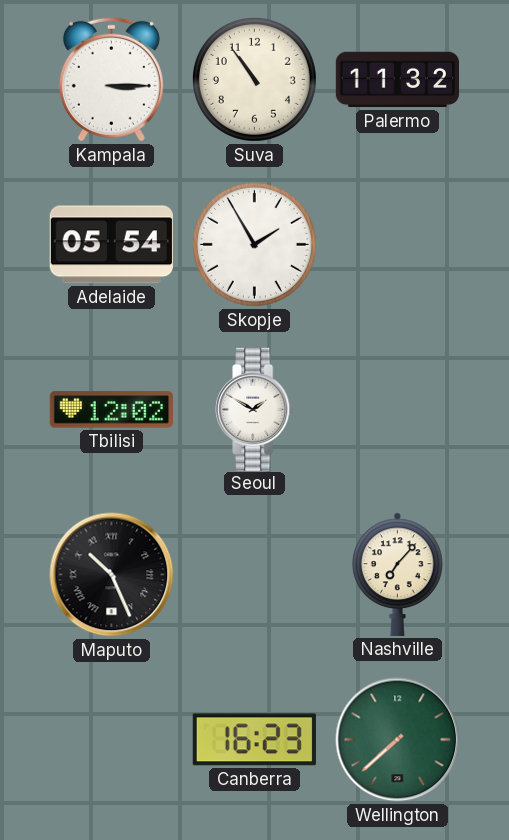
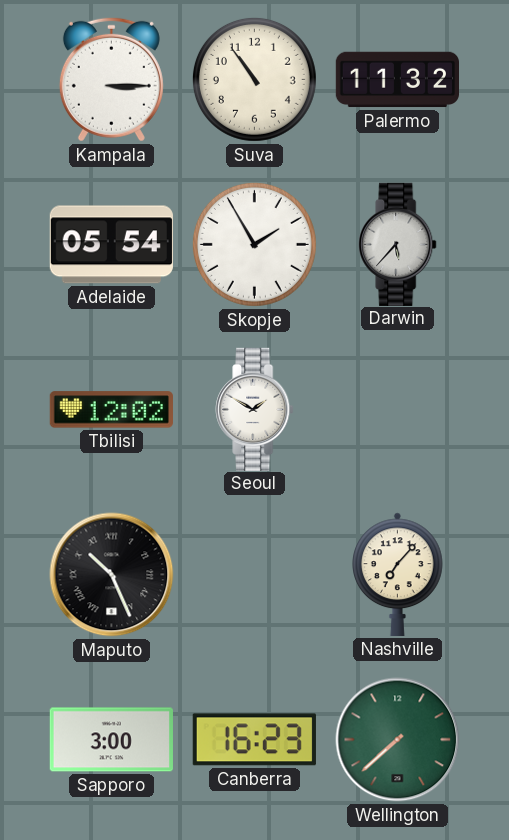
Darwin: none -> 5:37
Sapporo: none -> 3:00
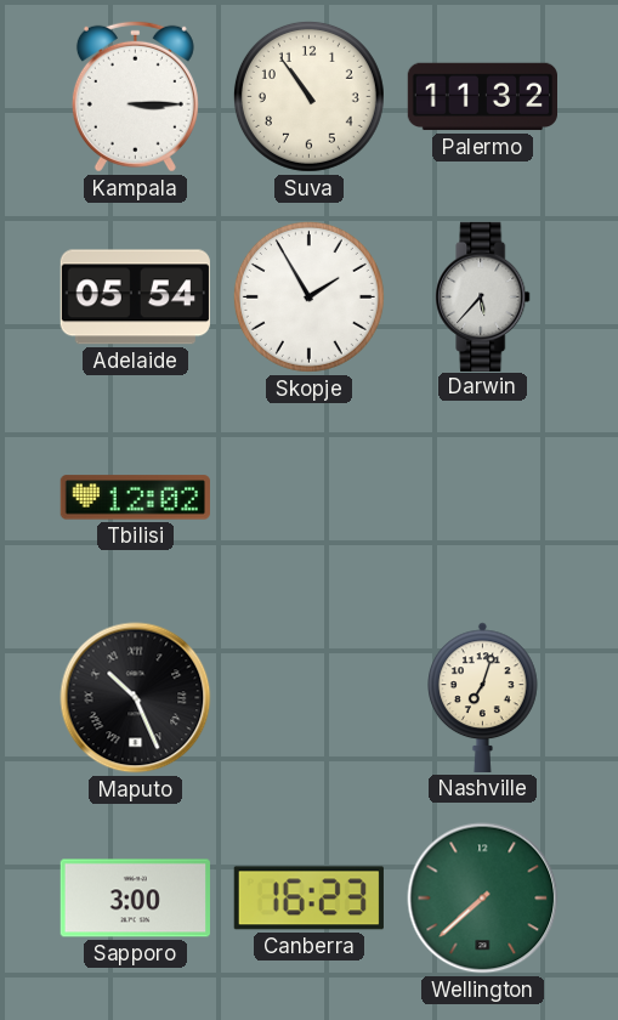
Seoul: 1:50 -> none
Nashville: 7:07 -> 7:03
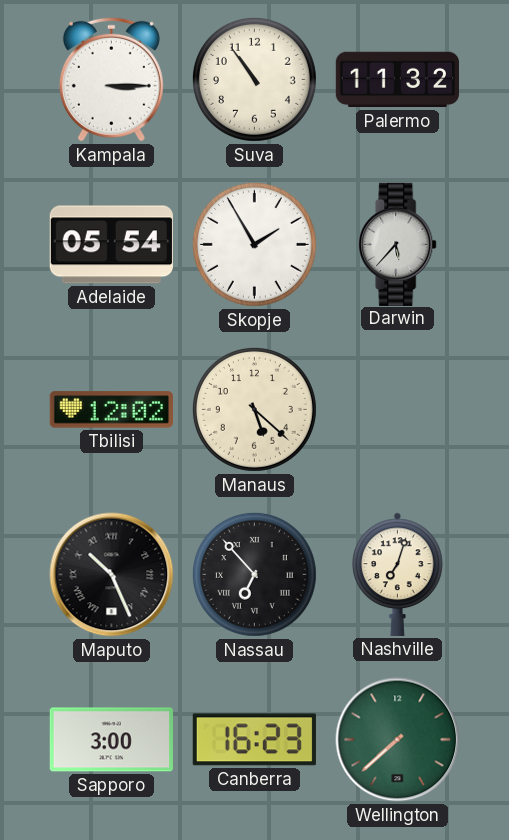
Manaus: none -> 5:22
Nassau: none -> 6:53
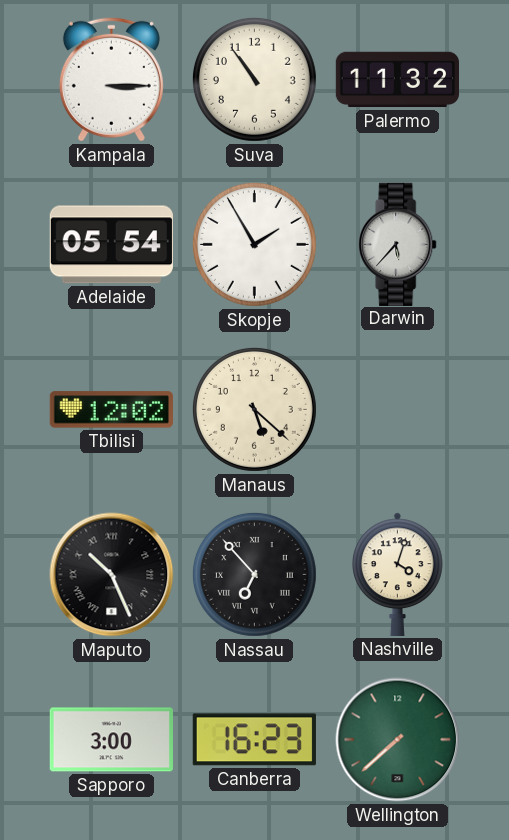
Nashville: 7:03 -> 4:03
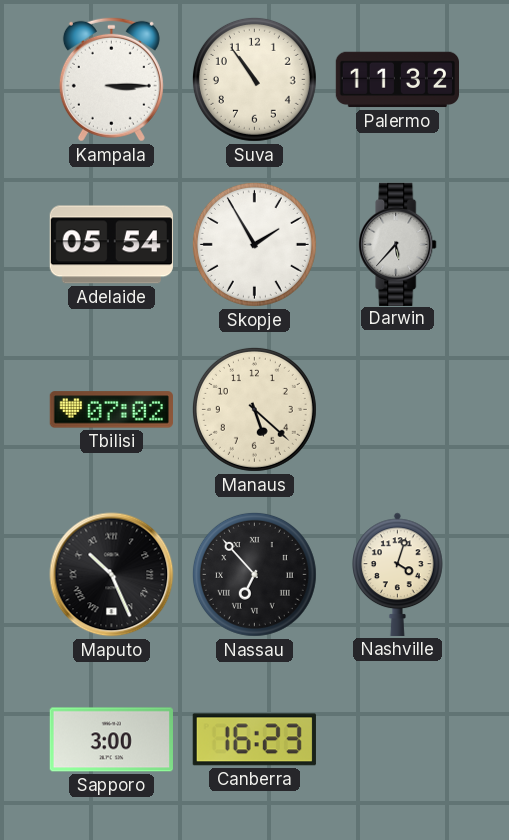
Tbilisi: 12:02 -> 07:02
Wellington: 7:38 -> none
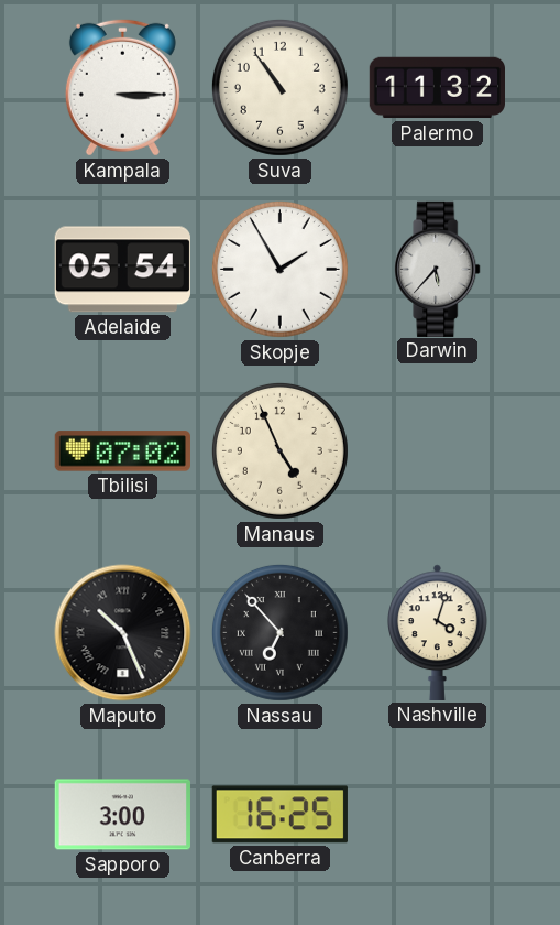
Manaus: 5:22 -> 4:56
Canberra: 16:23 -> 16:25
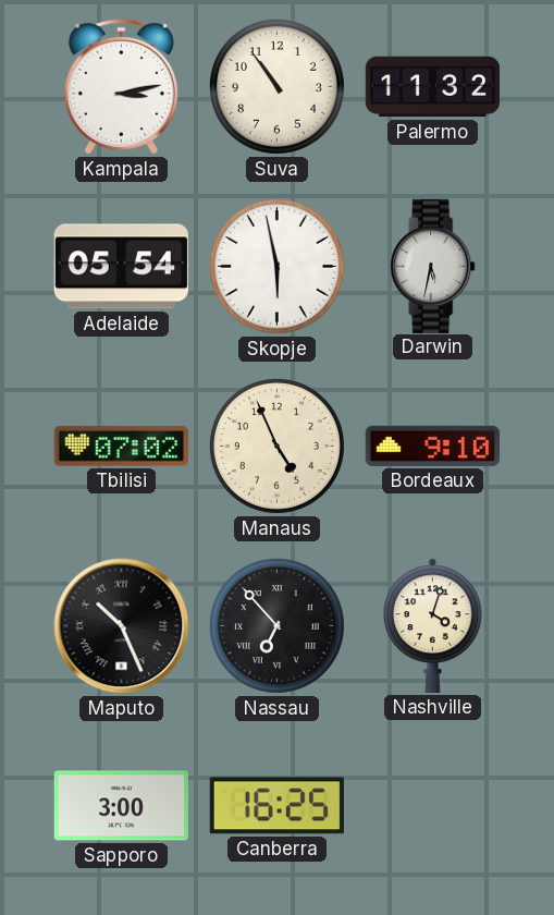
Kampala: 3:15 -> 3:13
Skopje: 1:55 -> 5:58
Darwin: 5:37 -> 5:32
Bordeaux: none -> 9:10
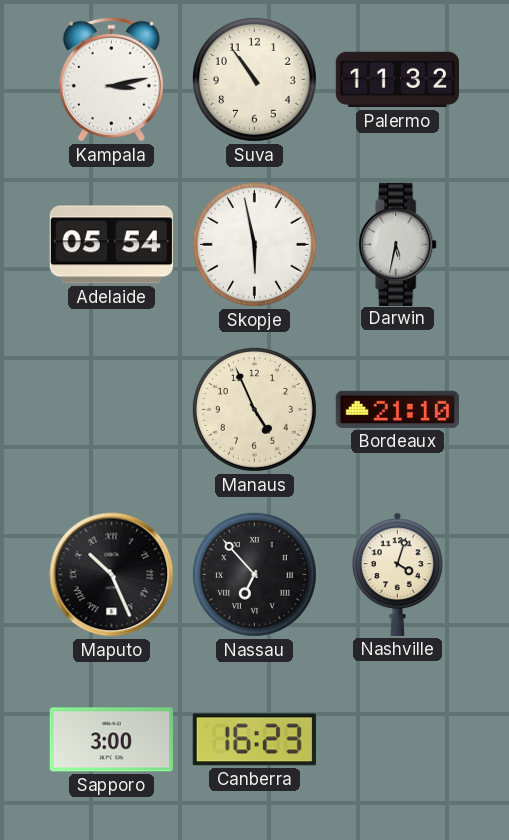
Tbilisi: 07:02 -> none
Bordeaux: 9:10 -> 21:10
Canberra: 16:25 -> 16:23
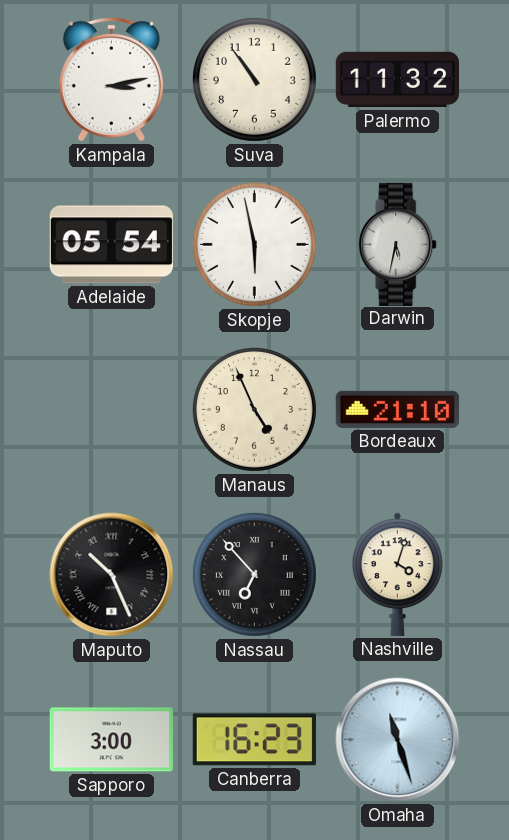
Omaha: none -> 11:27
